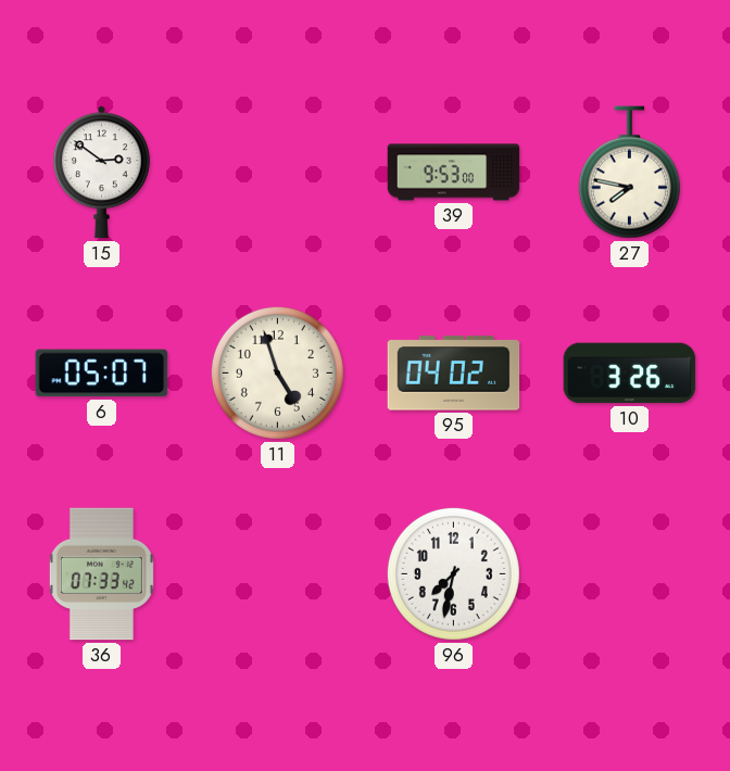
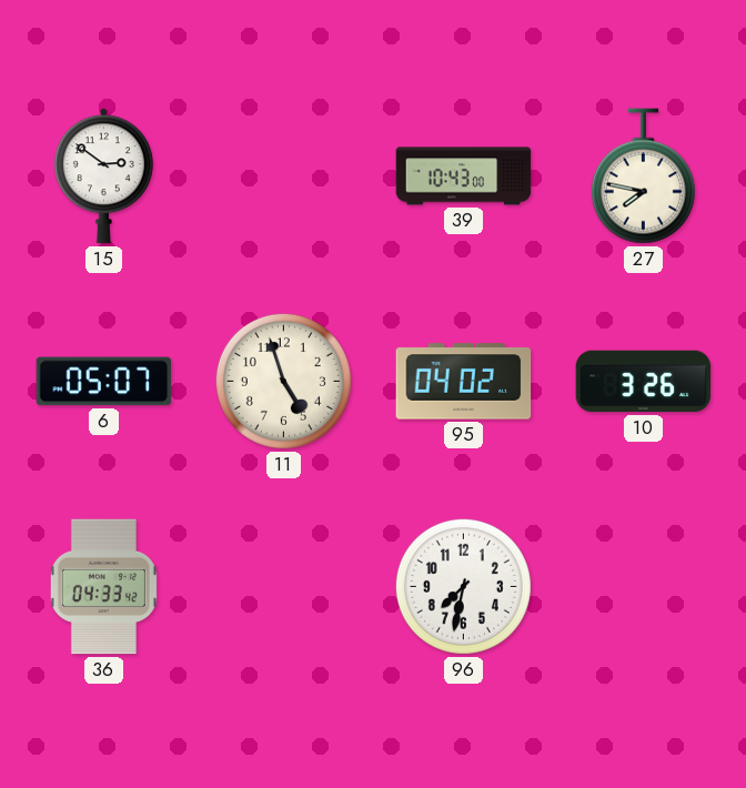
39: 9:53 -> 10:43
36: 07:33 -> 04:33
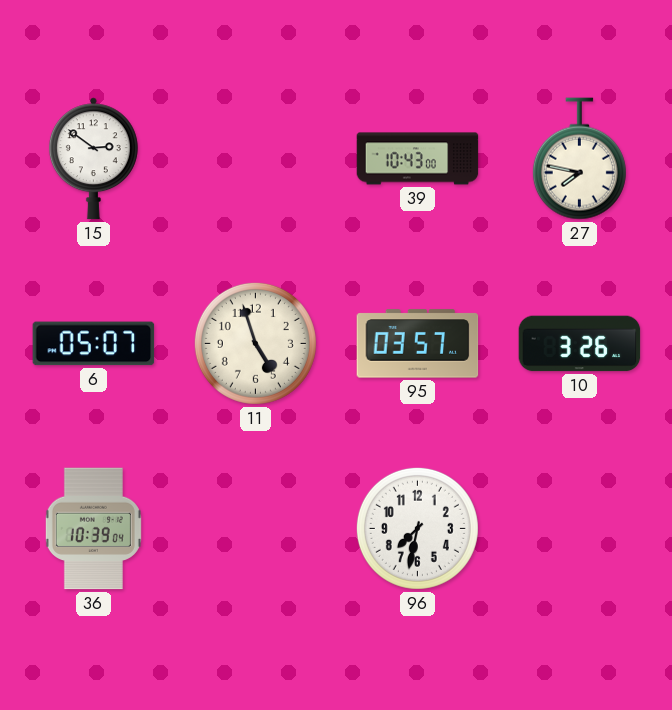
95: 04:02 -> 03:57
36: 04:33 -> 10:39
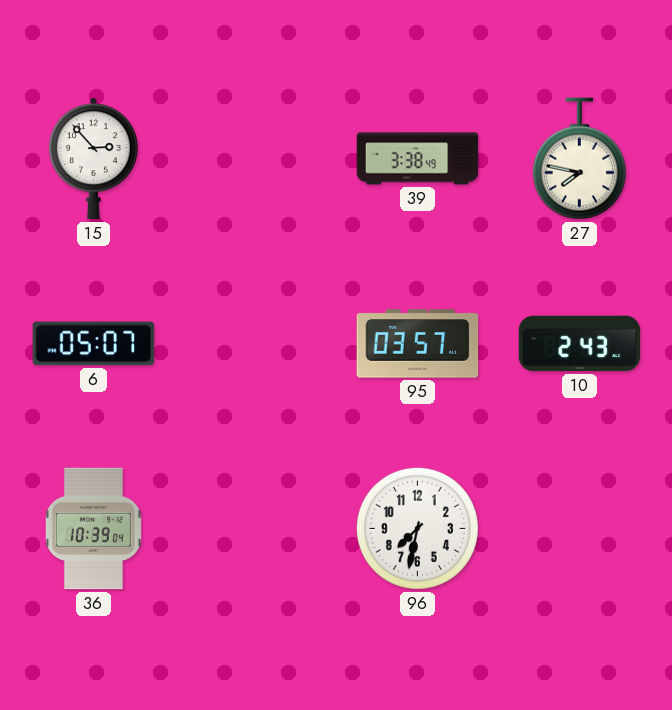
15: 2:51 -> 2:53
39: 10:43 -> 3:38
11: 4:57 -> none
10: 3:26 -> 2:43
